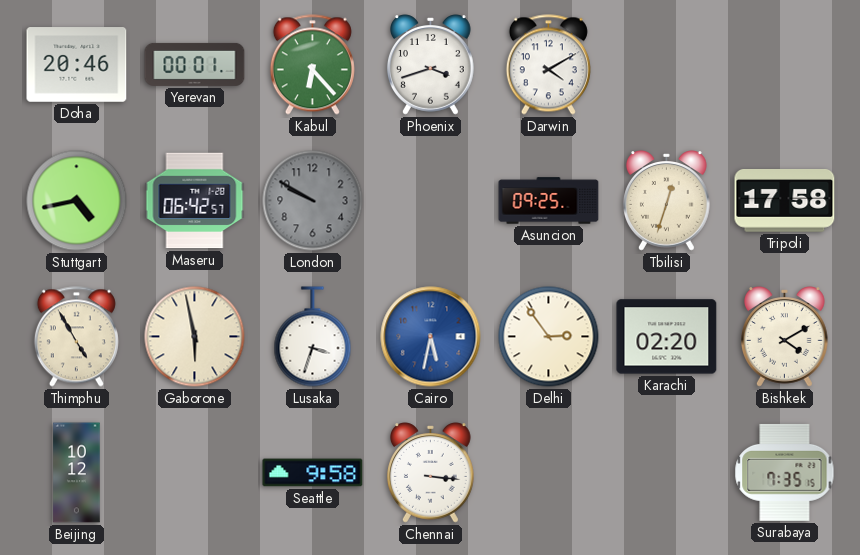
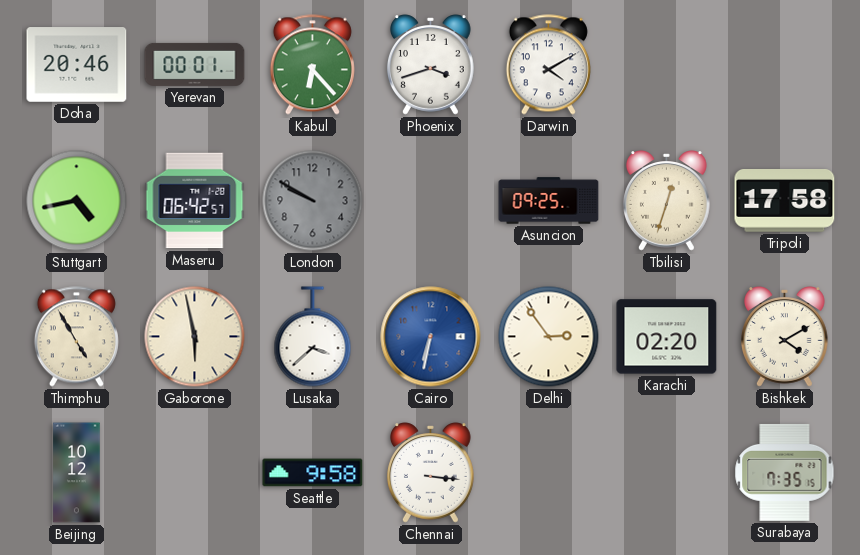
Lusaka: 3:33 -> 3:38
Cairo: 5:32 -> 6:32
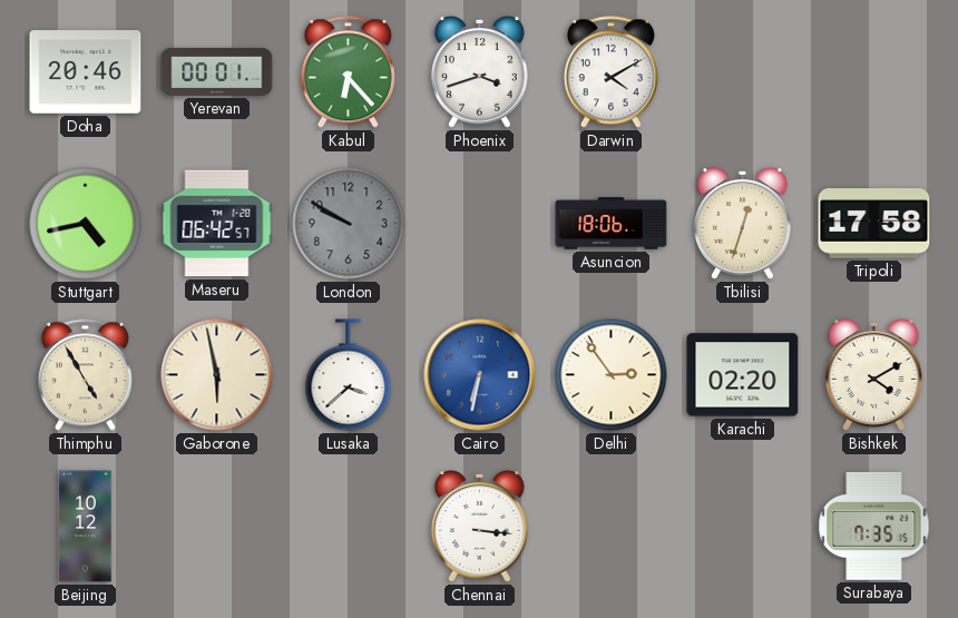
Asuncion: 09:25 -> 18:06
Seattle: 9:58 -> none
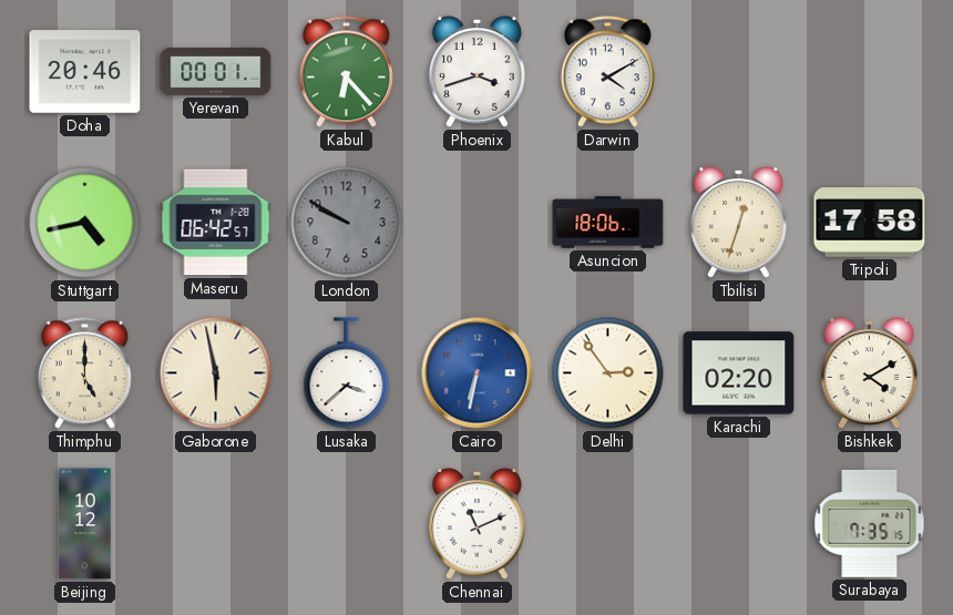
Thimphu: 4:55 -> 5:00
Chennai: 3:16 -> 11:11
